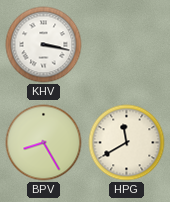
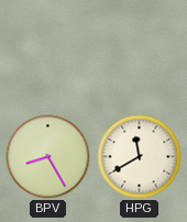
KHV: 3:17 -> none
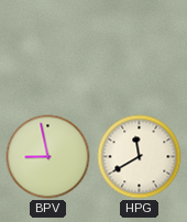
BPV: 8:25 -> 8:58
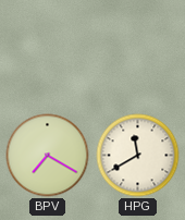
BPV: 8:58 -> 7:20
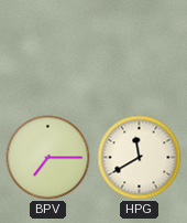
BPV: 7:20 -> 7:15
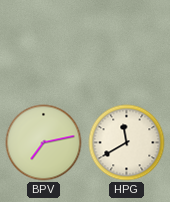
BPV: 7:15 -> 7:13
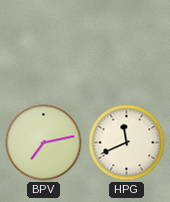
HPG: 11:40 -> 11:41
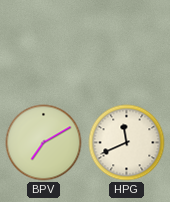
BPV: 7:13 -> 7:10
